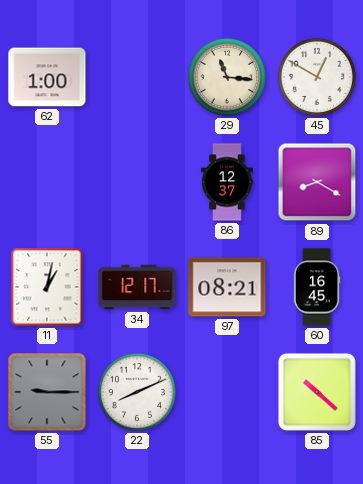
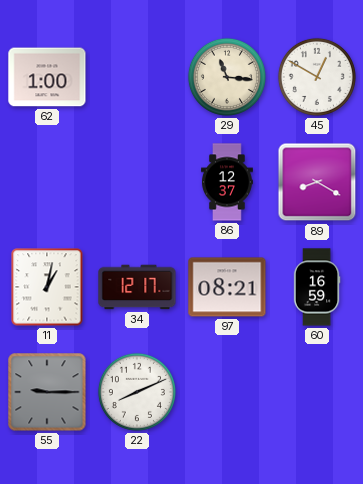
60: 16:45 -> 16:59
85: 10:22 -> none
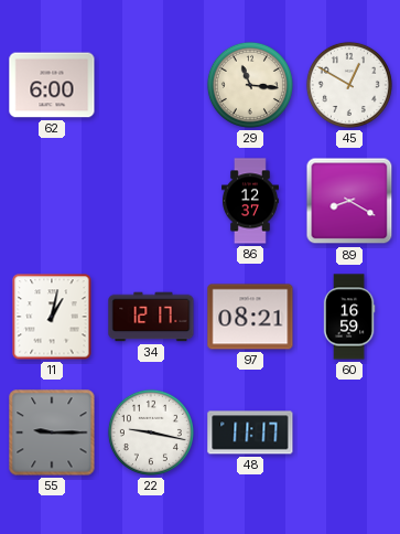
62: 1:00 -> 6:00
22: 8:11 -> 9:17
48: none -> 11:17
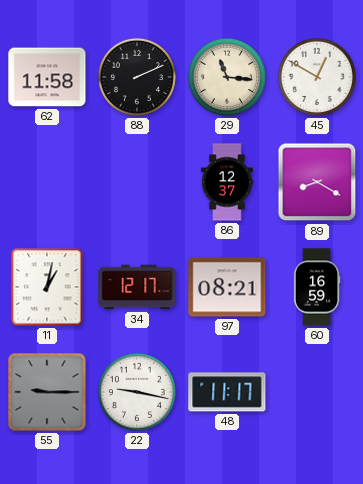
62: 6:00 -> 11:58
88: none -> 2:11
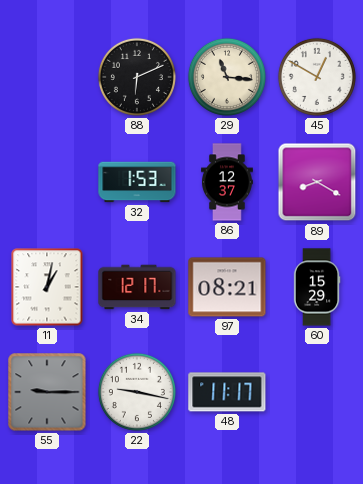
62: 11:58 -> none
88: 2:11 -> 6:11
32: none -> 1:53
60: 16:59 -> 15:29
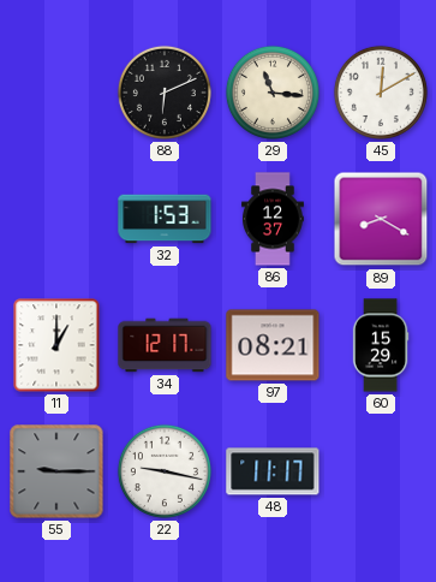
45: 12:50 -> 12:10
11: 1:02 -> 1:00
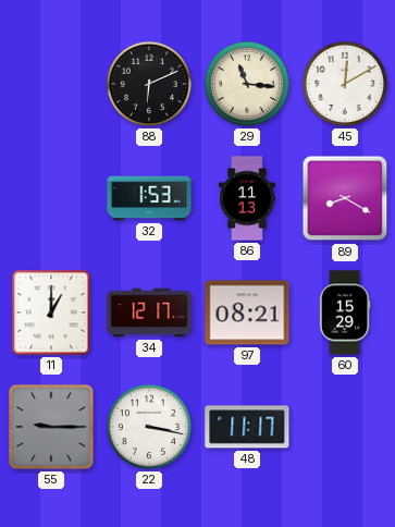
86: 12:37 -> 11:13
22: 9:17 -> 3:17
